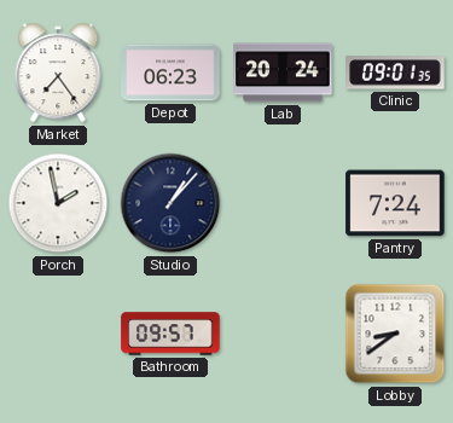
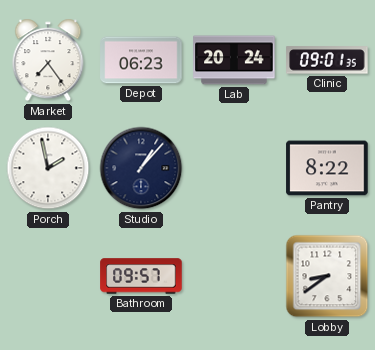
Pantry: 7:24 -> 8:22
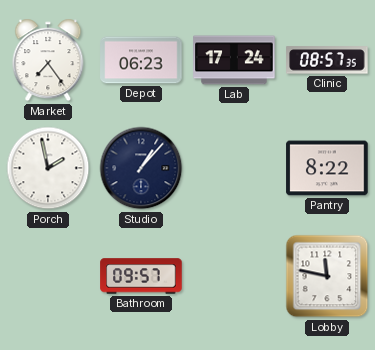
Lab: 20:24 -> 17:24
Clinic: 09:01 -> 08:57
Lobby: 8:39 -> 11:47
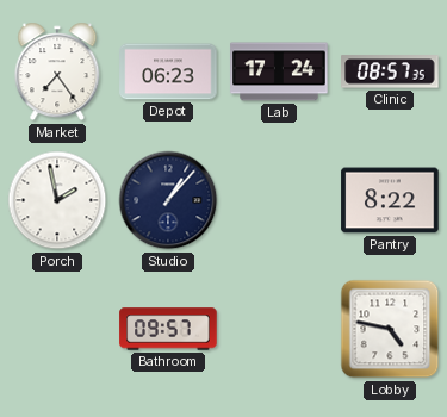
Lobby: 11:47 -> 4:47
